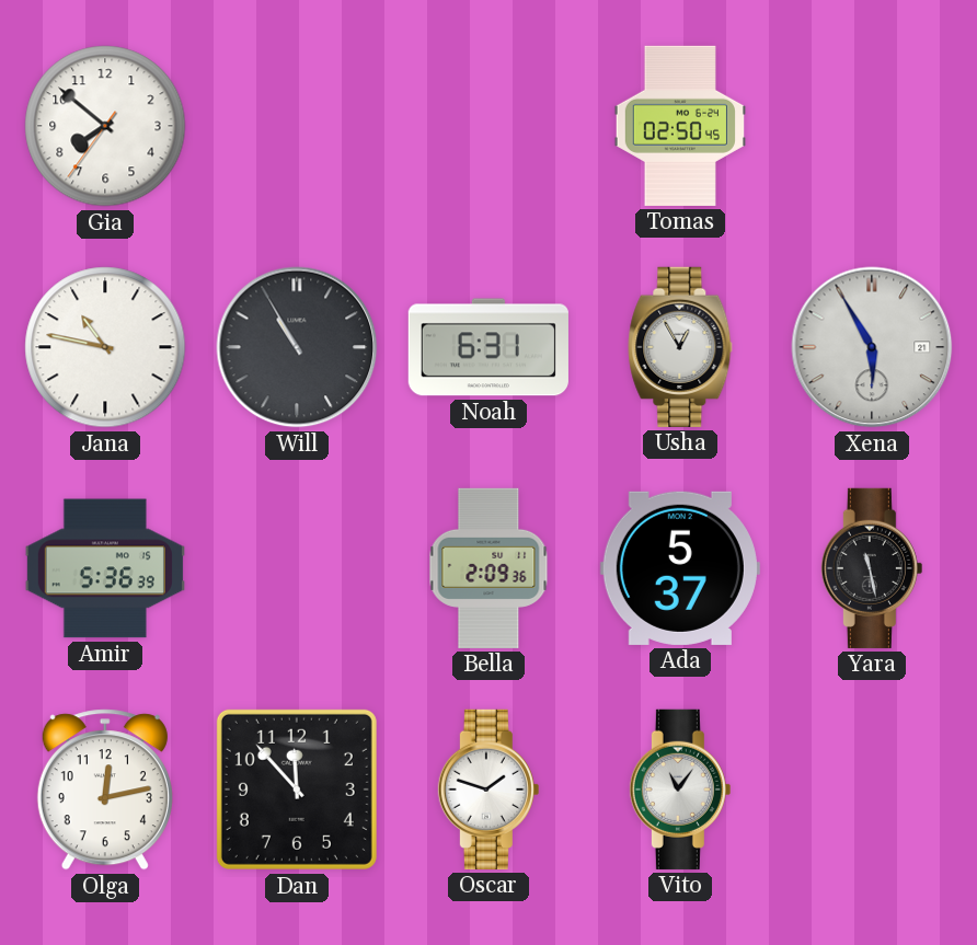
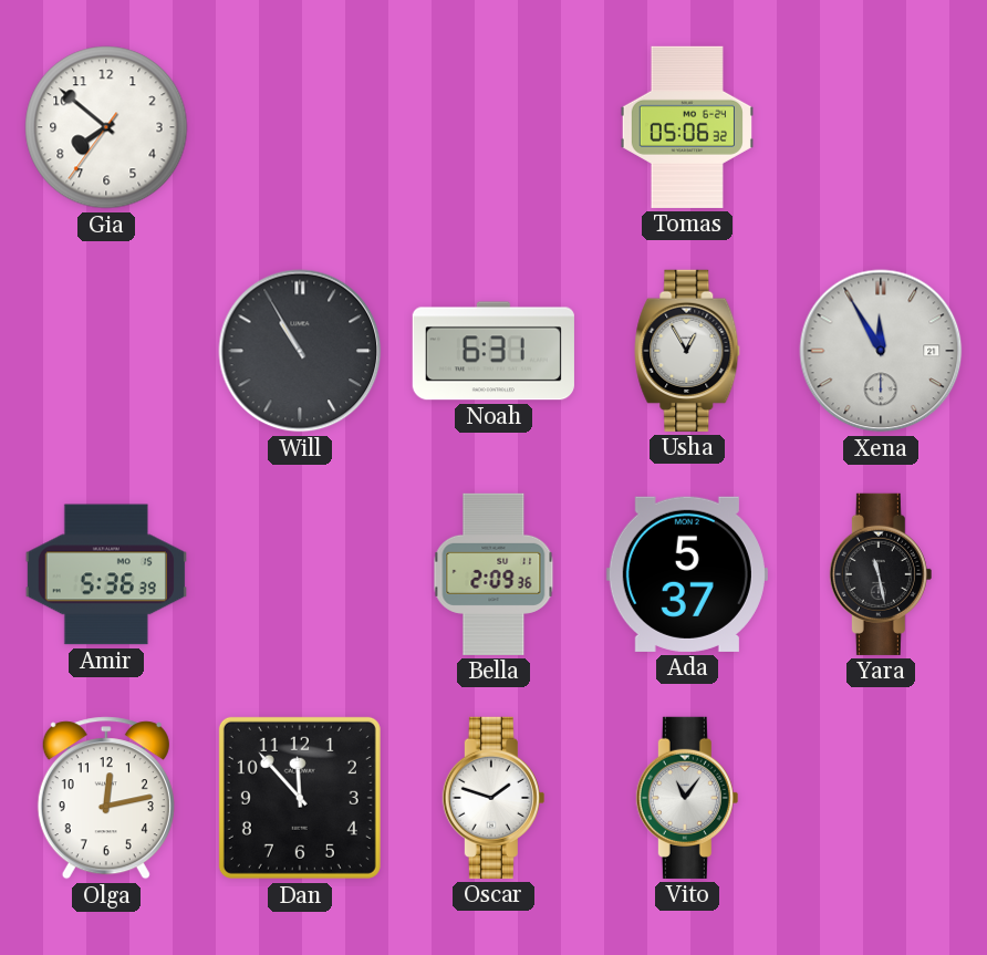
Tomas: 02:50 -> 05:06
Jana: 10:47 -> none
Xena: 5:55 -> 11:55
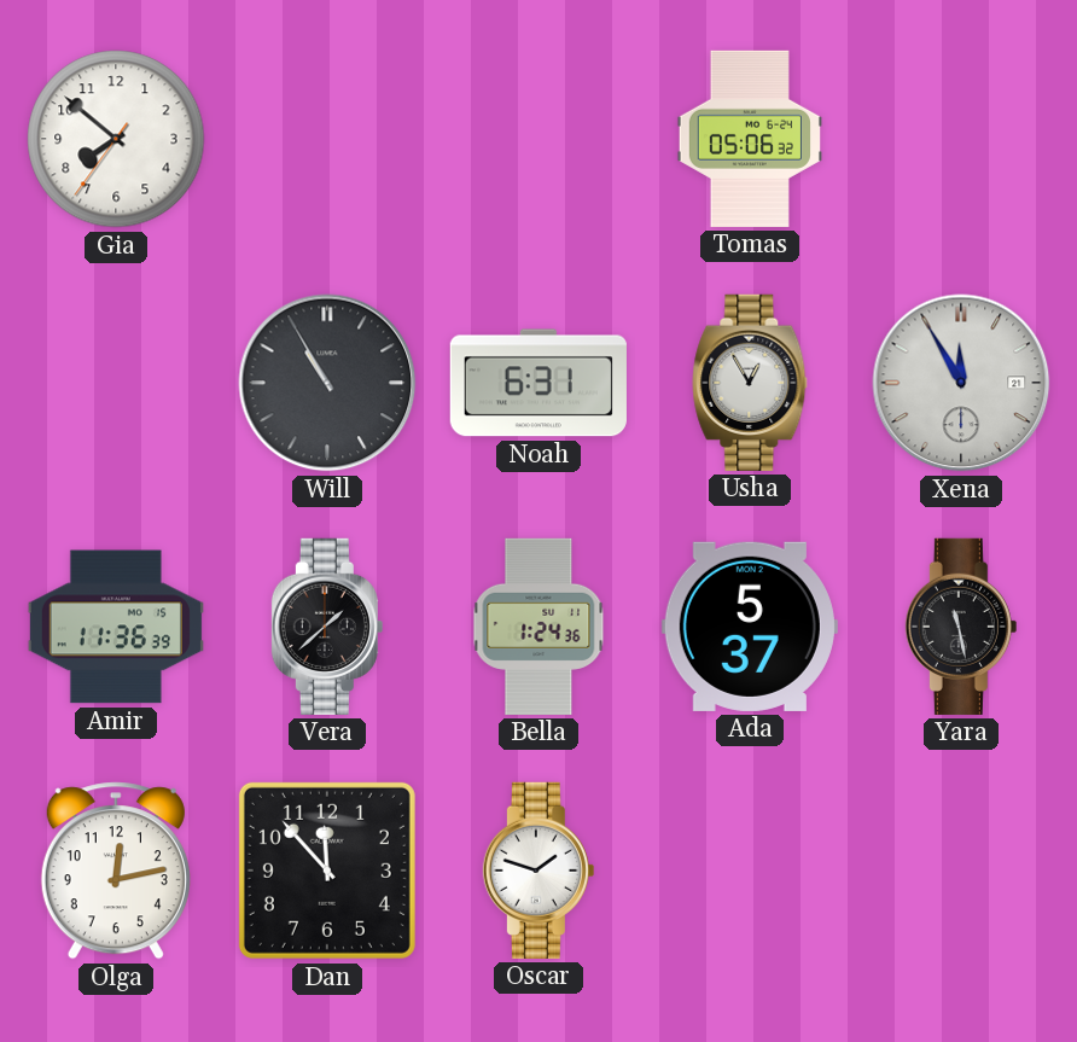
Amir: 5:36 -> 11:36
Vera: none -> 1:38
Bella: 2:09 -> 1:24
Vito: 11:06 -> none
